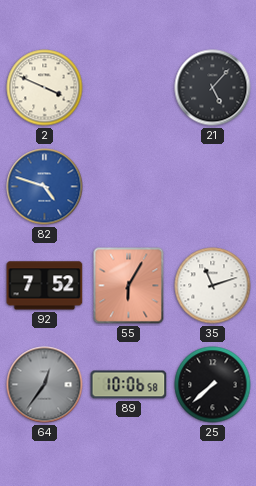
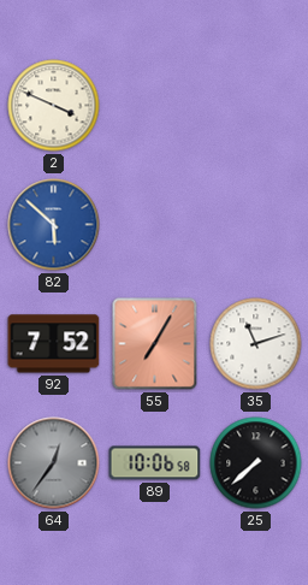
21: 5:07 -> none
82: 4:48 -> 5:52
55: 6:05 -> 7:05
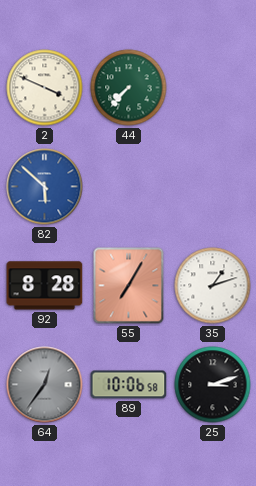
44: none -> 7:37
92: 7:52 -> 8:28
35: 11:12 -> 1:12
25: 7:38 -> 3:12
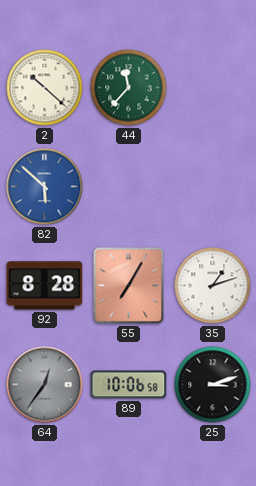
2: 3:49 -> 10:22
44: 7:37 -> 11:37
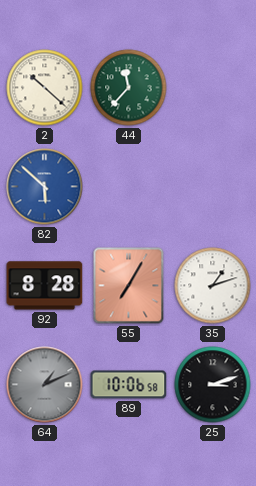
64: 12:36 -> 1:11
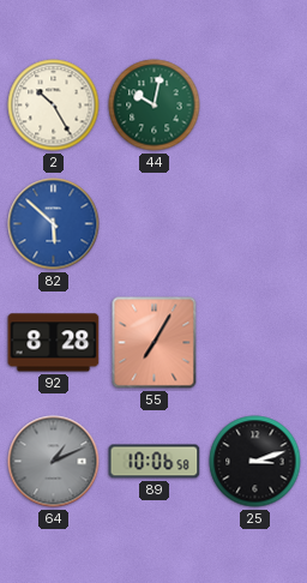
2: 10:22 -> 10:25
44: 11:37 -> 10:02
35: 1:12 -> none
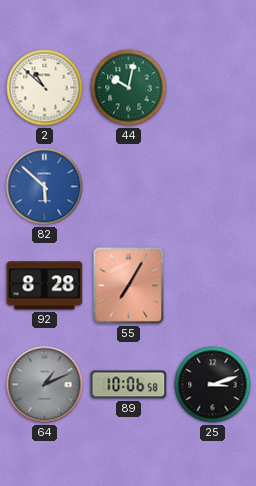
2: 10:25 -> 10:52
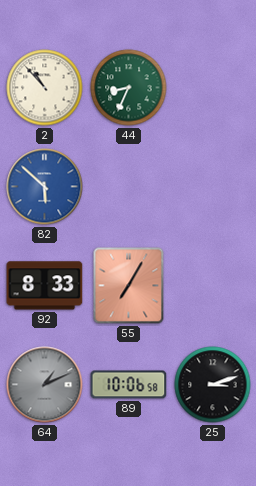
2: 10:52 -> 10:53
44: 10:02 -> 8:34
92: 8:28 -> 8:33
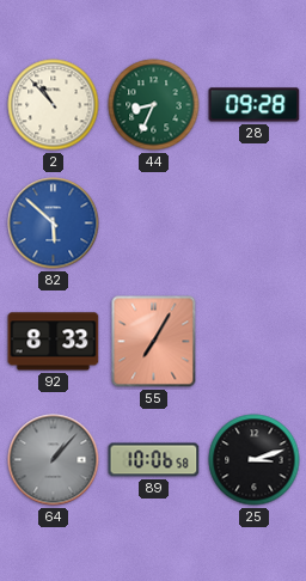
28: none -> 09:28
64: 1:11 -> 1:07
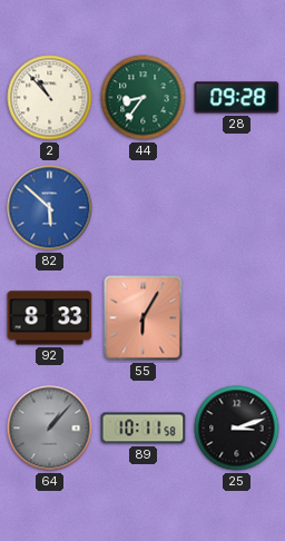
44: 8:34 -> 8:36
55: 7:05 -> 6:05
89: 10:06 -> 10:11
